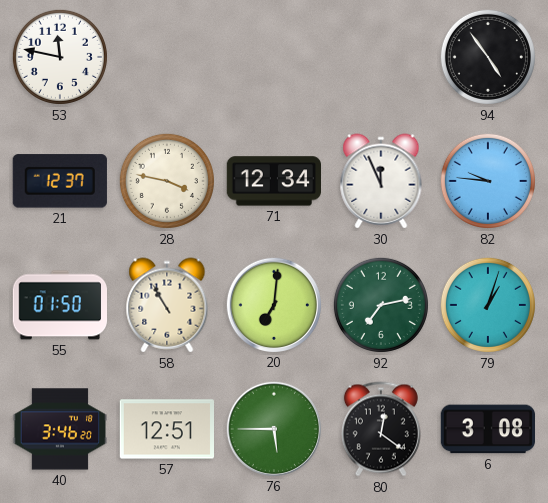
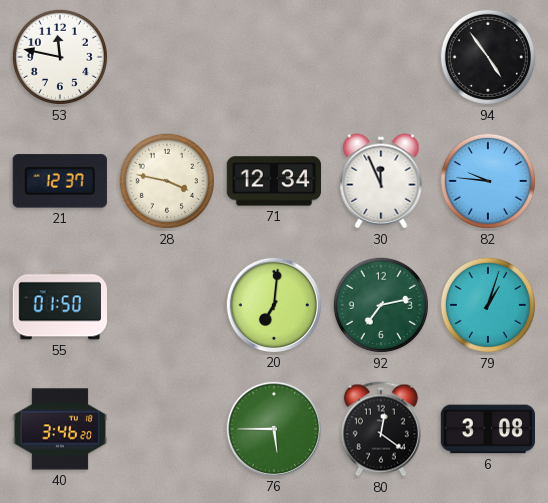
58: 10:55 -> none
57: 12:51 -> none
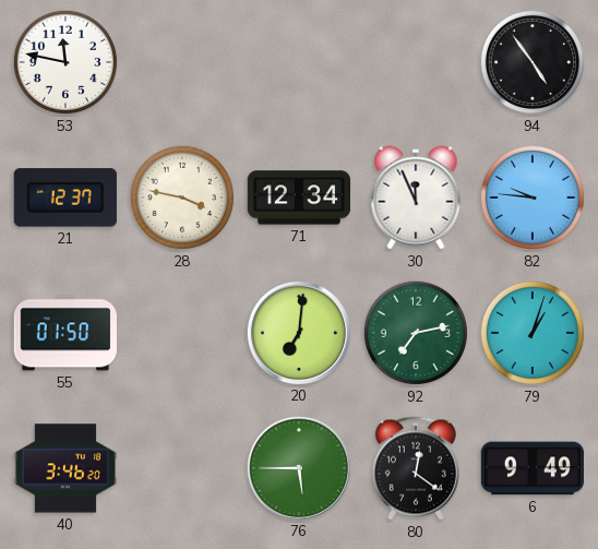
6: 3:08 -> 9:49
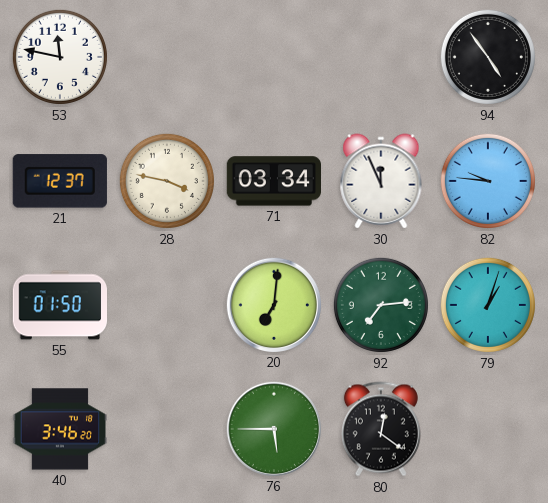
71: 12:34 -> 03:34
92: 7:13 -> 7:14
6: 9:49 -> none
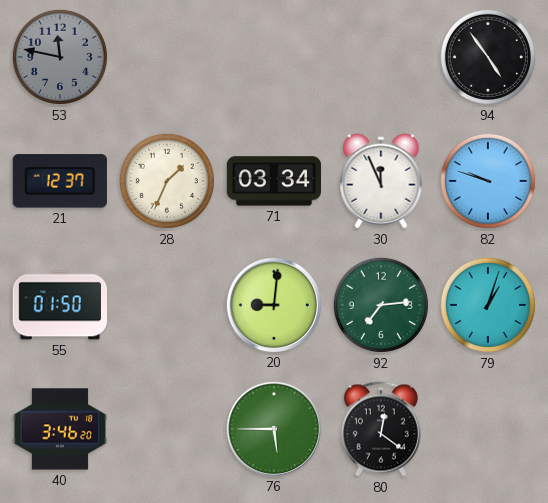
53 dial: white -> grey
28: 3:47 -> 1:34
82: 9:46 -> 9:48
20: 7:01 -> 9:01
